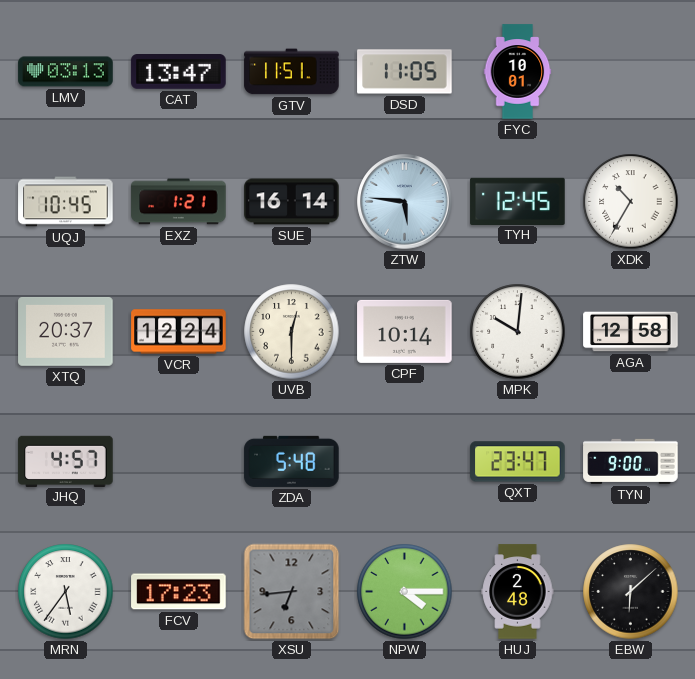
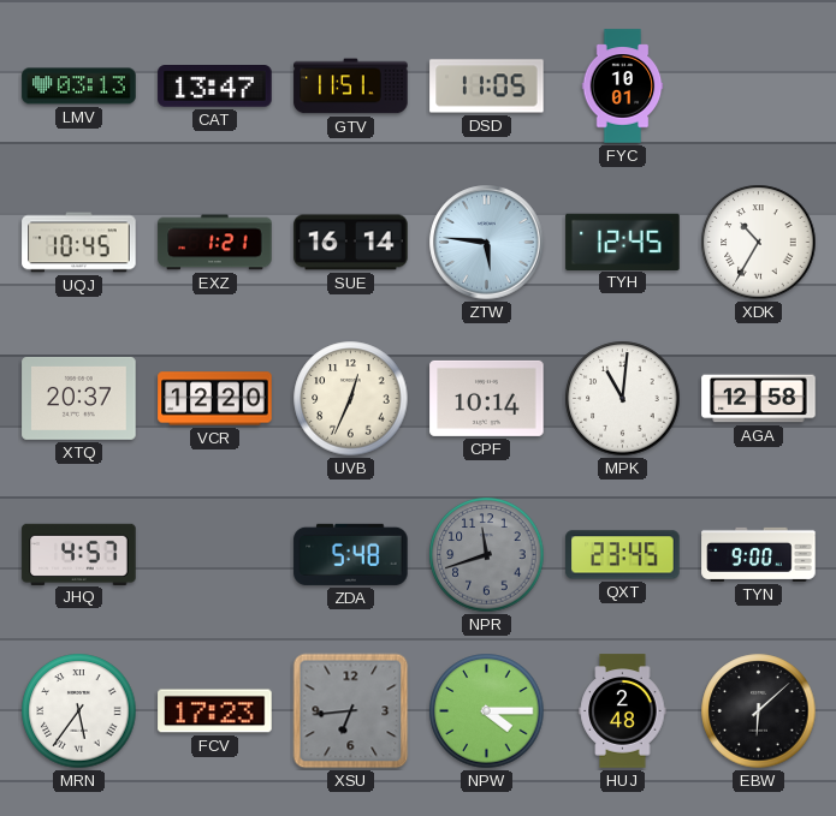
VCR: 12:24 -> 12:20
UVB: 12:30 -> 12:34
MPK: 10:01 -> 11:01
NPR: none -> 11:42
QXT: 23:47 -> 23:45
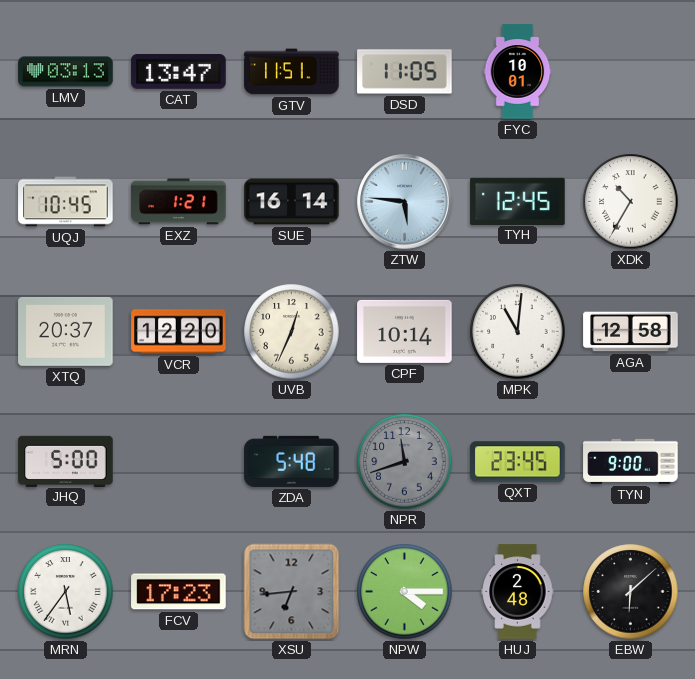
JHQ: 4:57 -> 5:00
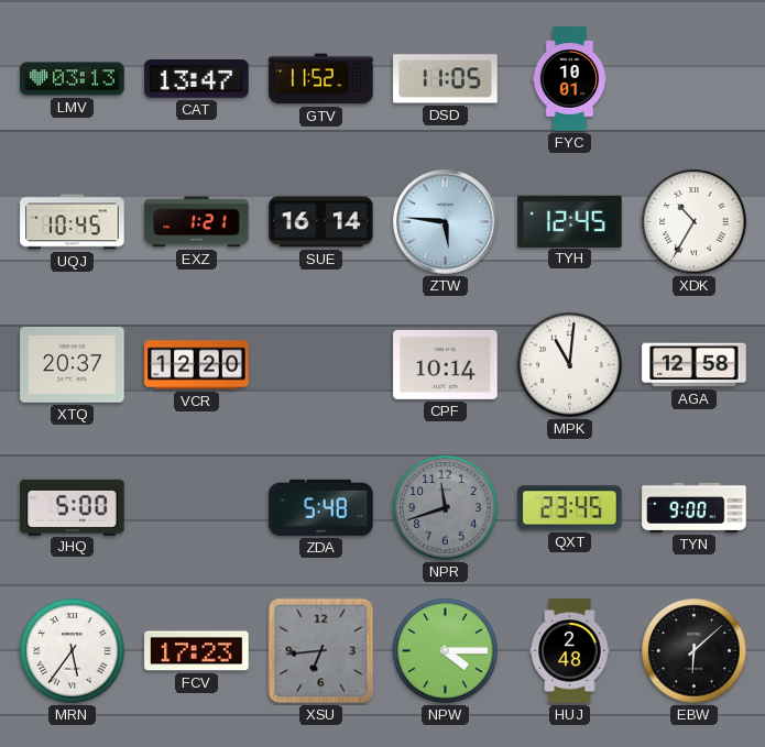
GTV: 11:51 -> 11:52
UVB: 12:34 -> none
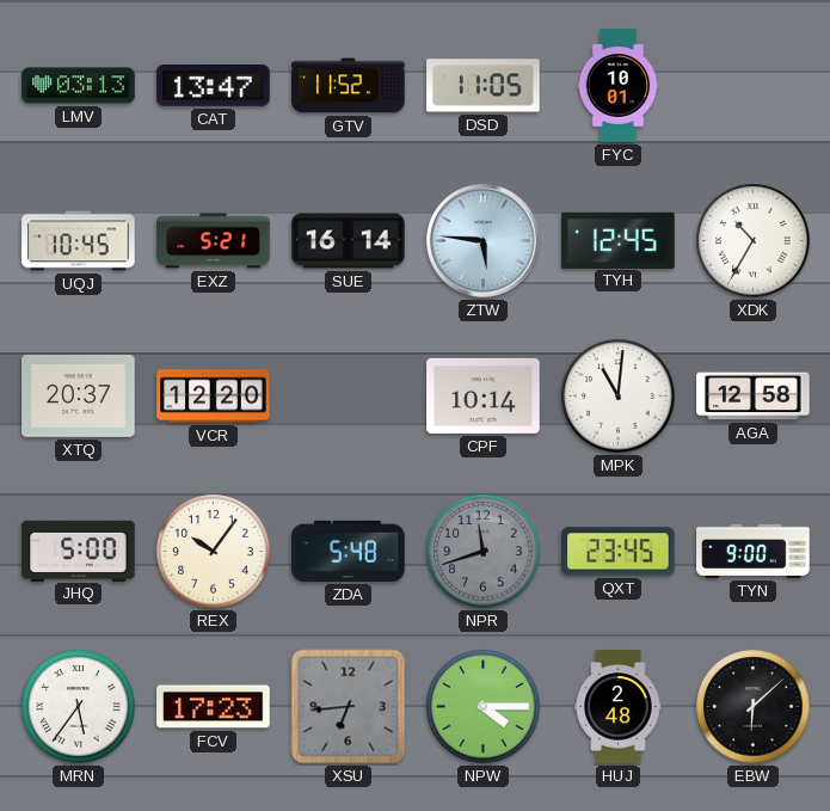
EXZ: 1:21 -> 5:21
REX: none -> 10:06
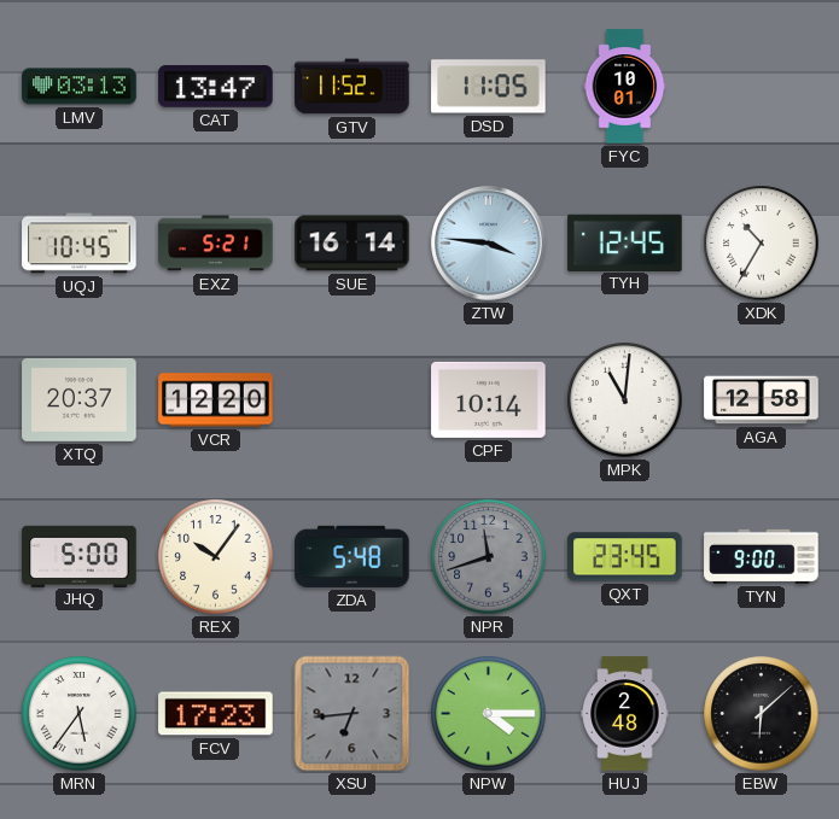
ZTW: 5:46 -> 3:46
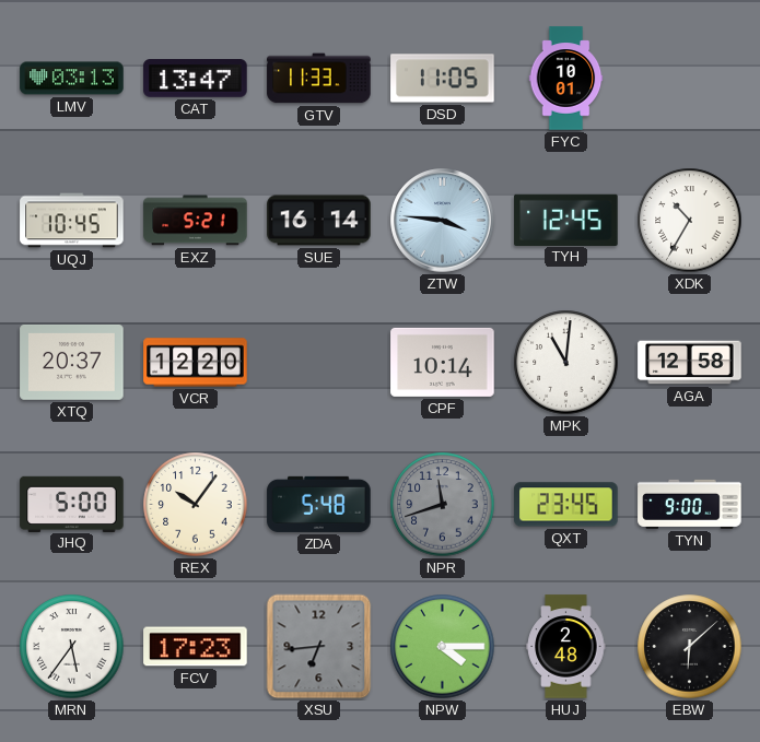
GTV: 11:52 -> 11:33
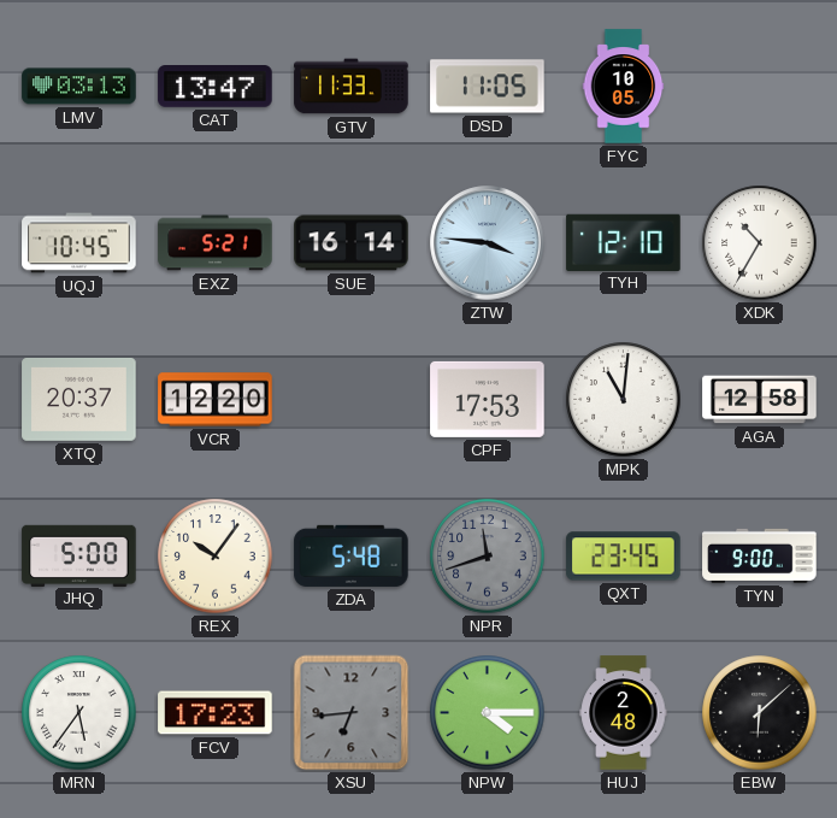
FYC: 10:01 -> 10:05
TYH: 12:45 -> 12:10
CPF: 10:14 -> 17:53
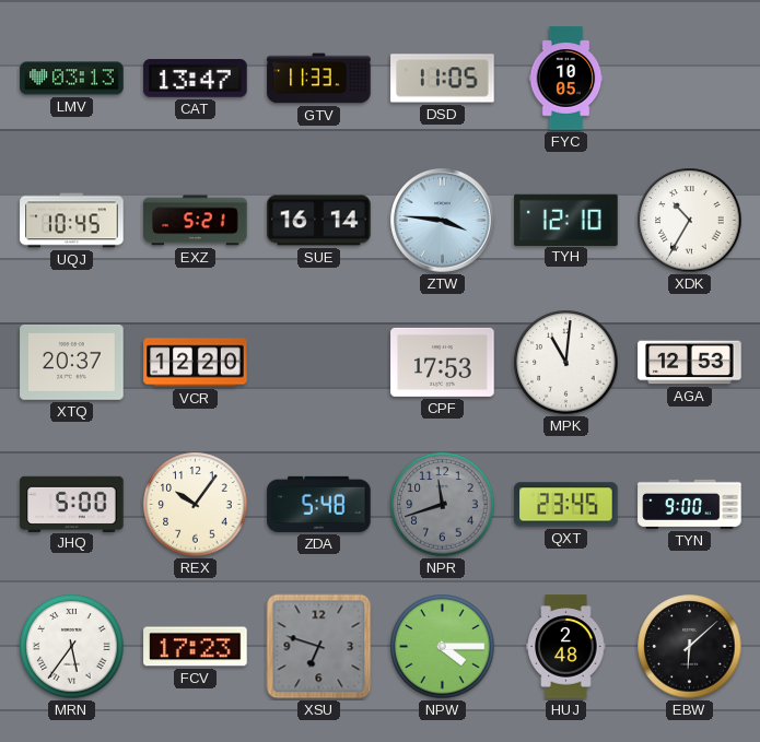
AGA: 12:58 -> 12:53
XSU: 6:44 -> 6:48
